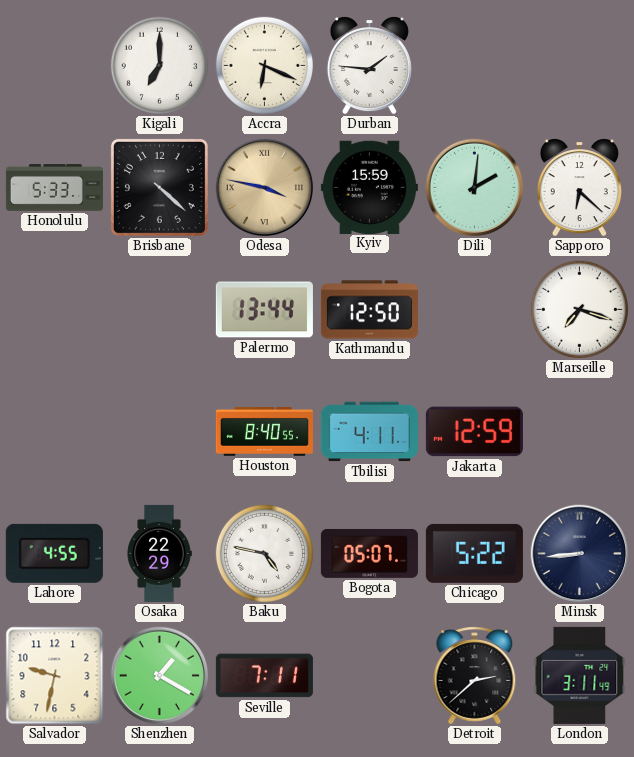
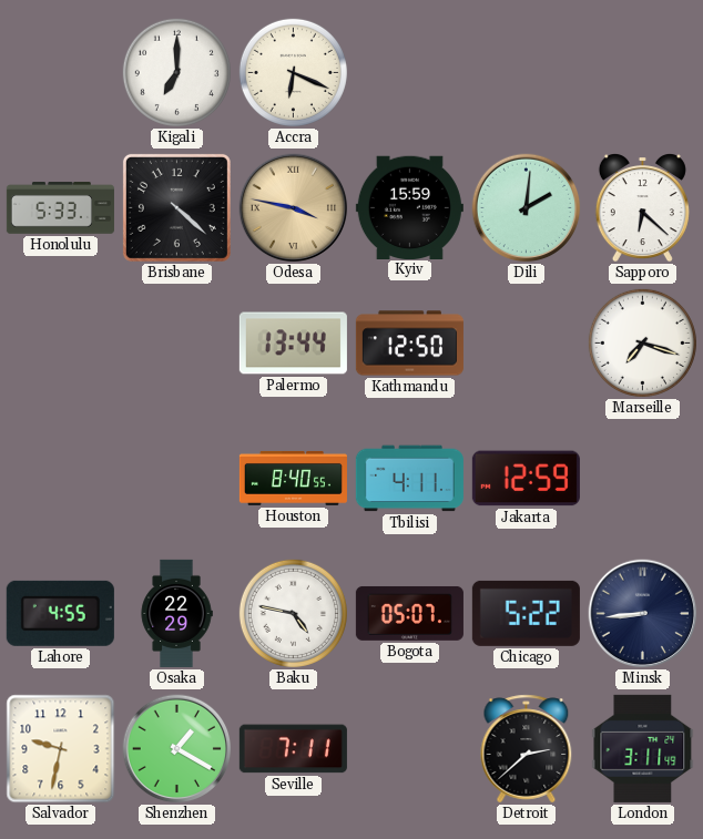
Durban: 1:46 -> none
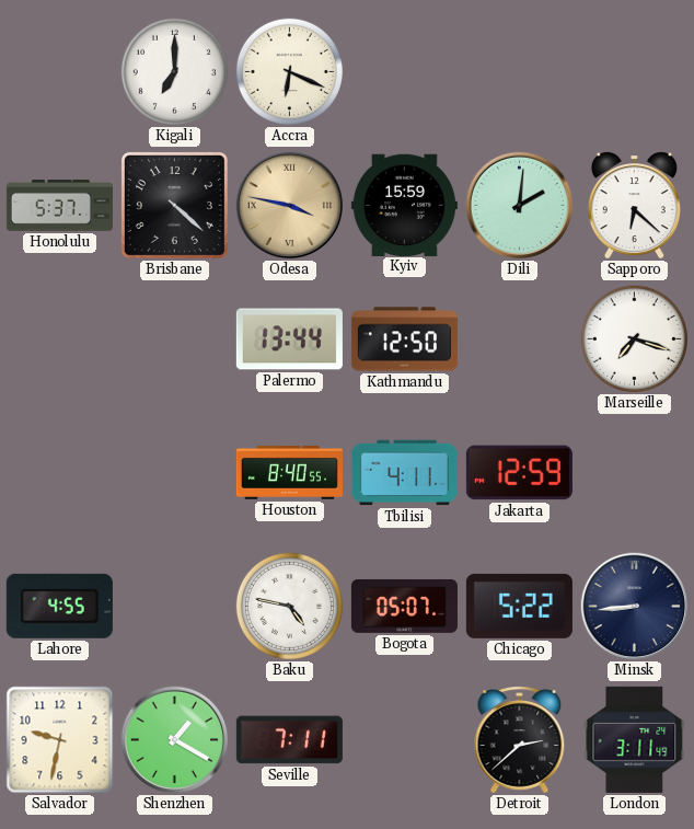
Honolulu: 5:33 -> 5:37
Osaka: 22:29 -> none
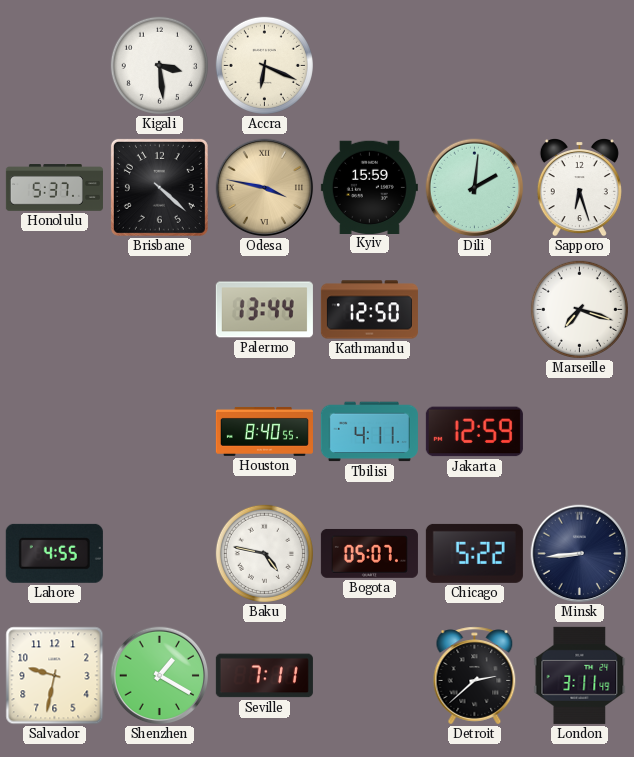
Kigali: 7:00 -> 3:29
Sapporo: 6:22 -> 6:27
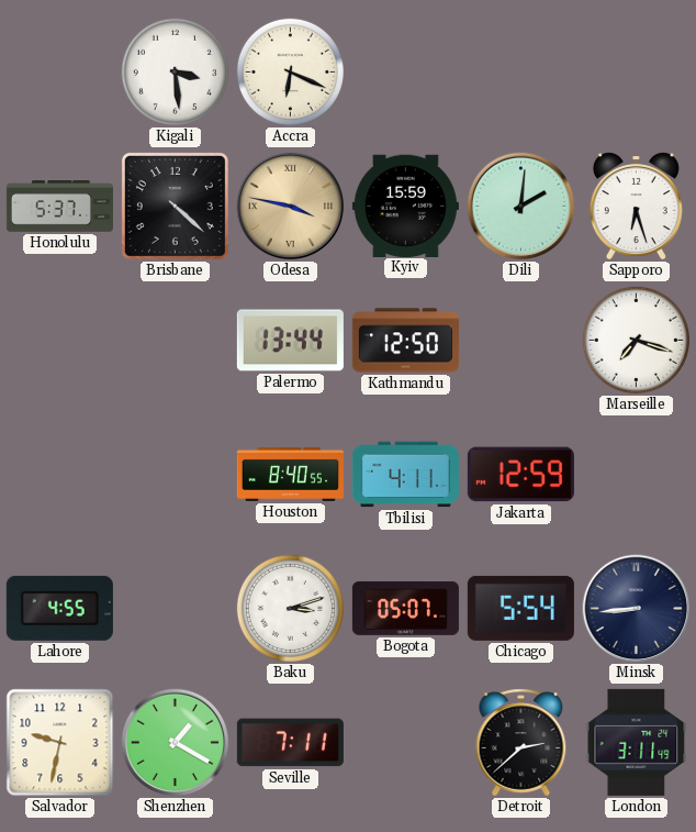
Baku: 4:47 -> 3:12
Chicago: 5:22 -> 5:54
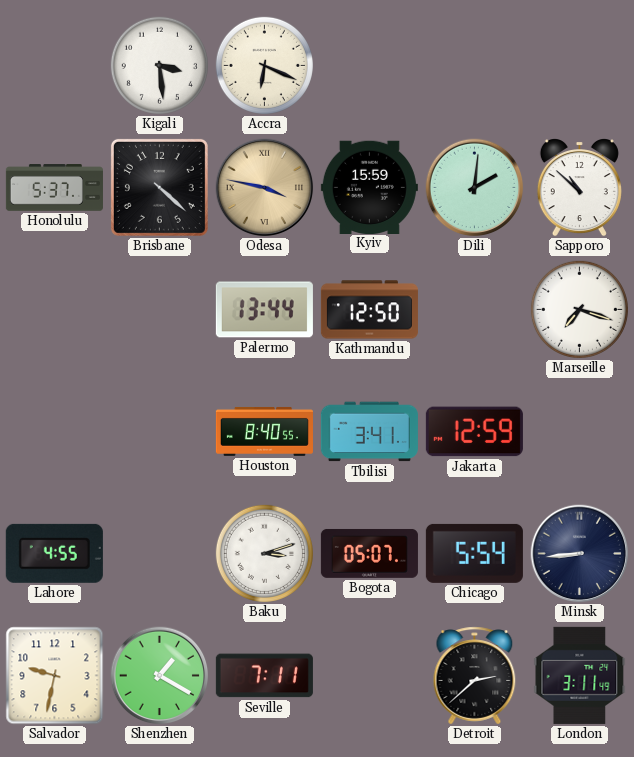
Sapporo: 6:27 -> 10:52
Tbilisi: 4:11 -> 3:41
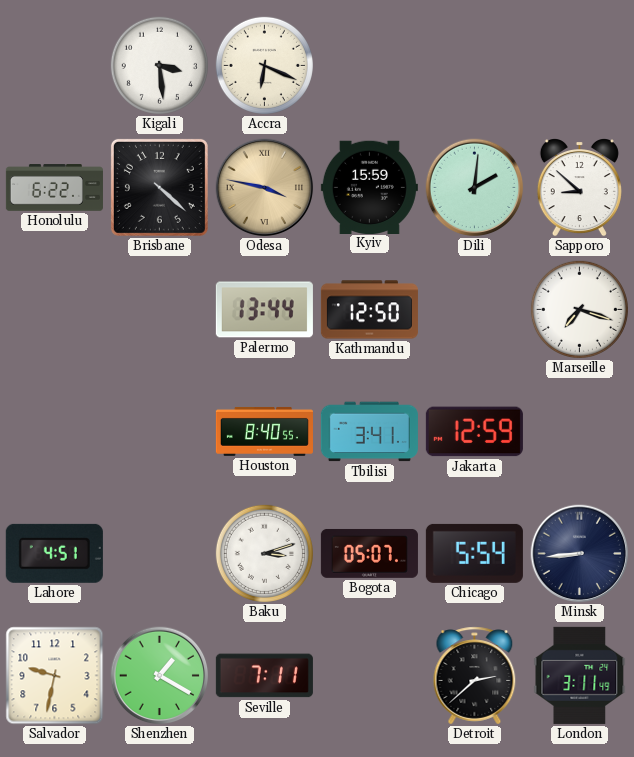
Honolulu: 5:37 -> 6:22
Sapporo: 10:52 -> 8:52
Lahore: 4:55 -> 4:51
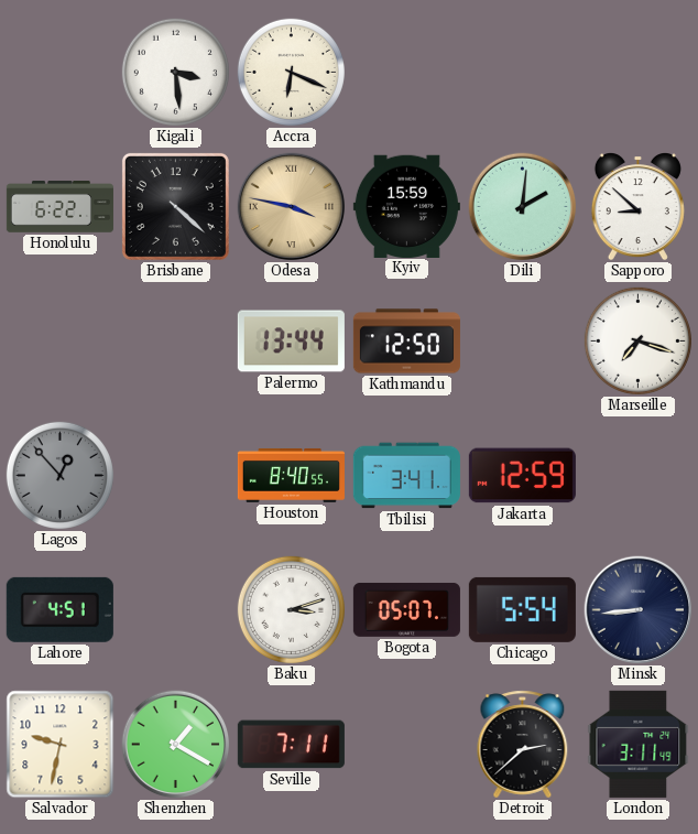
Lagos: none -> 12:53
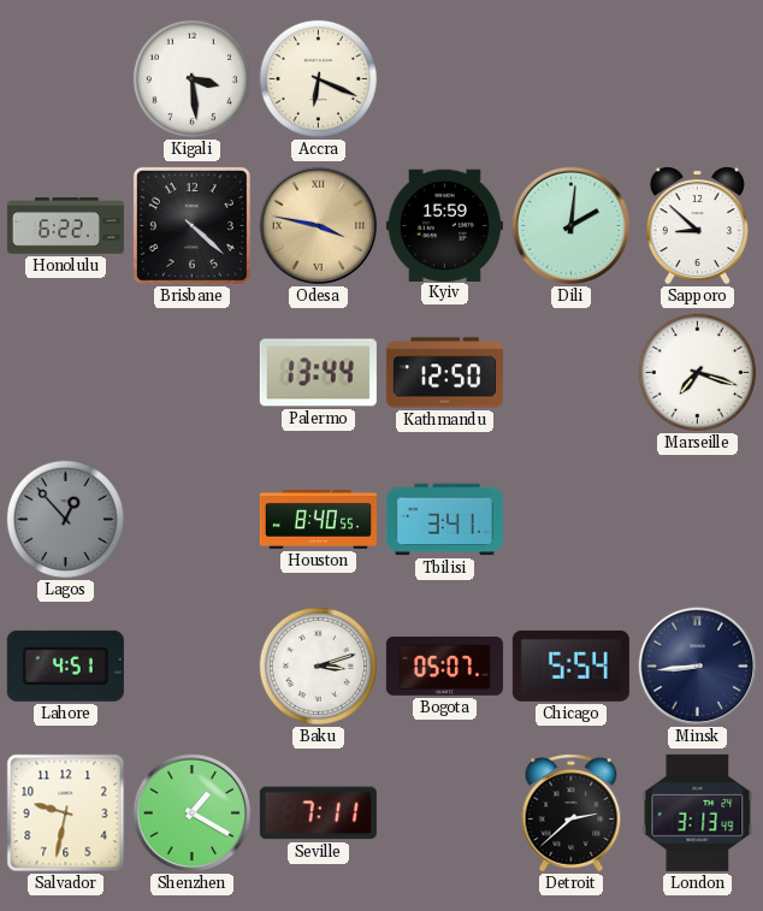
Jakarta: 12:59 -> none
London: 3:11 -> 3:13
